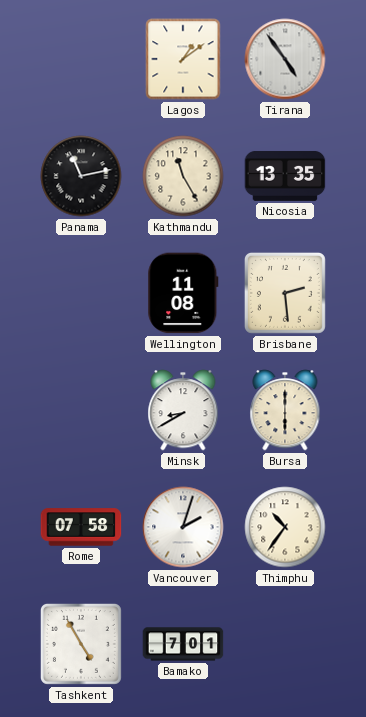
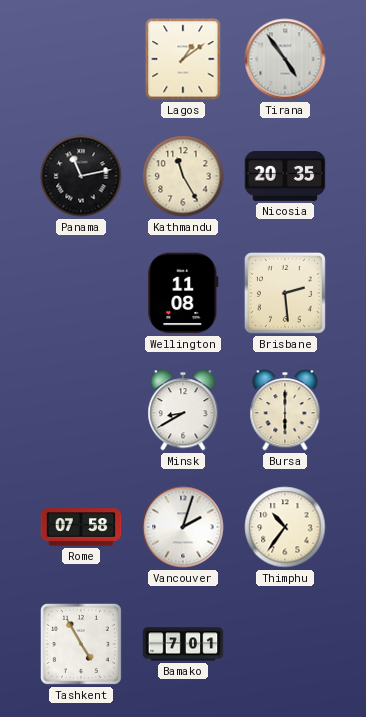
Nicosia: 13:35 -> 20:35
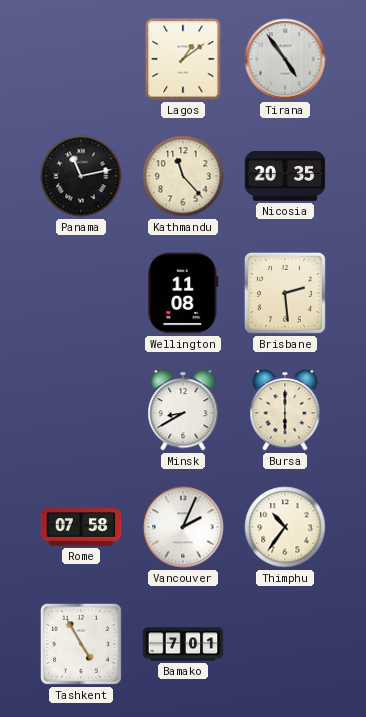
Kathmandu: 11:25 -> 11:23
Vancouver: 2:03 -> 2:04
